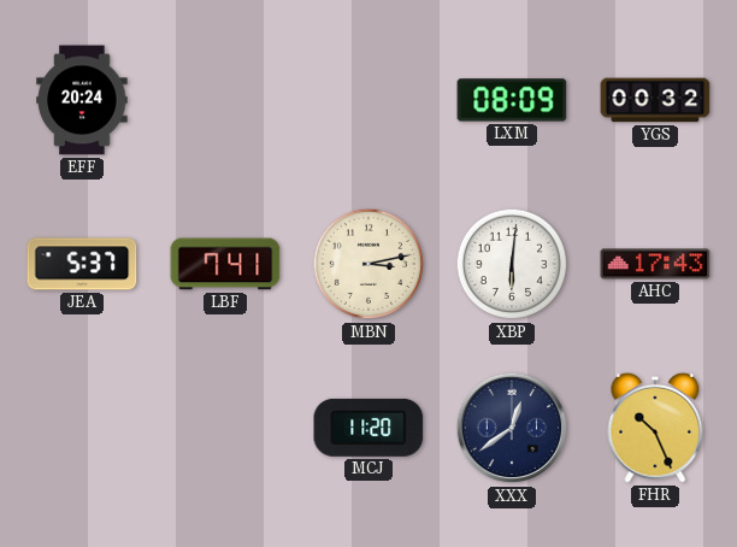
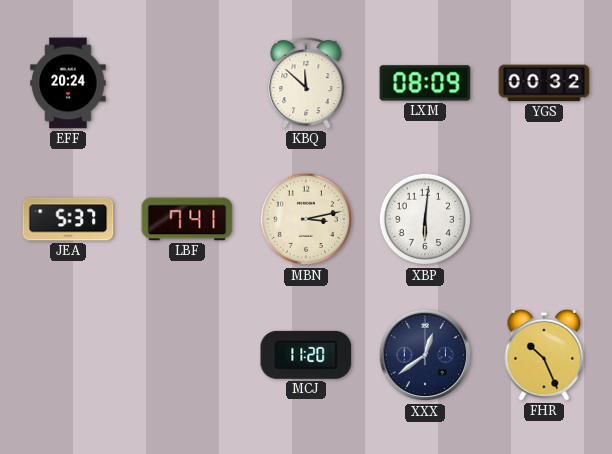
KBQ: none -> 11:52
AHC: 17:43 -> none
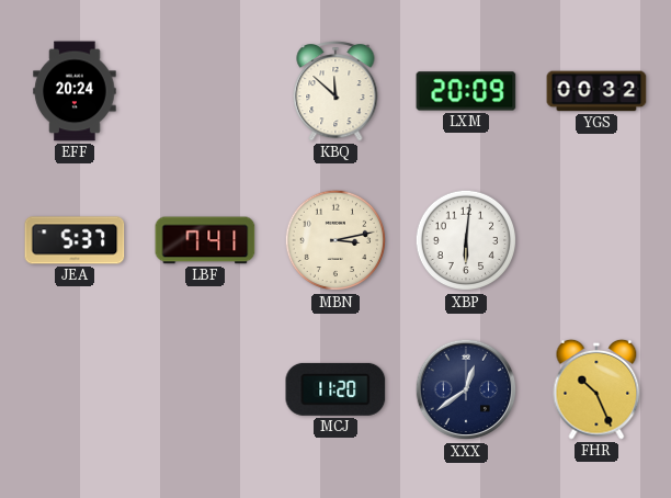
LXM: 08:09 -> 20:09
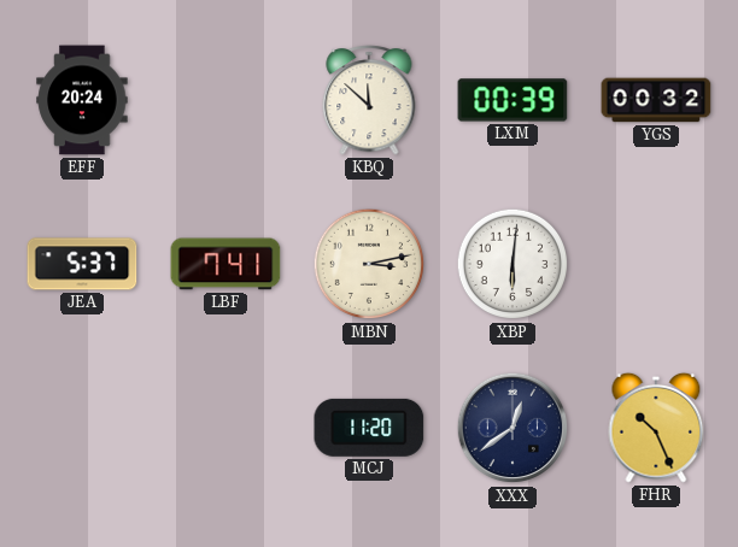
LXM: 20:09 -> 00:39
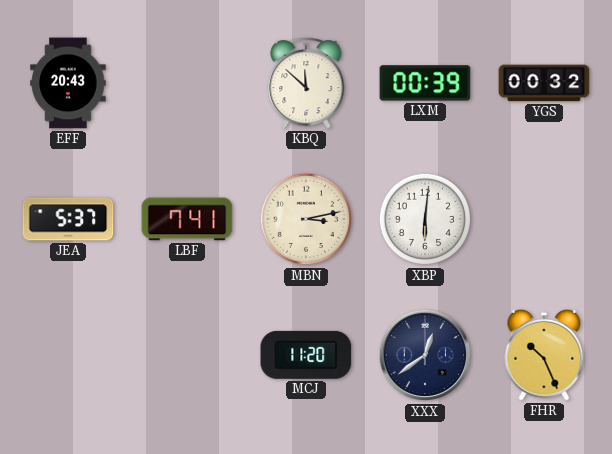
EFF: 20:24 -> 20:43
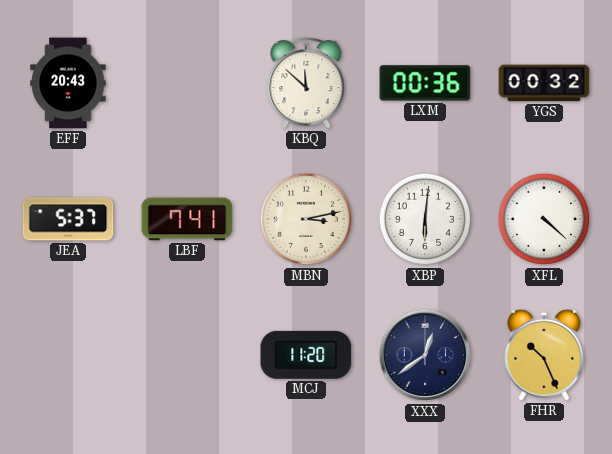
LXM: 00:39 -> 00:36
XFL: none -> 4:22
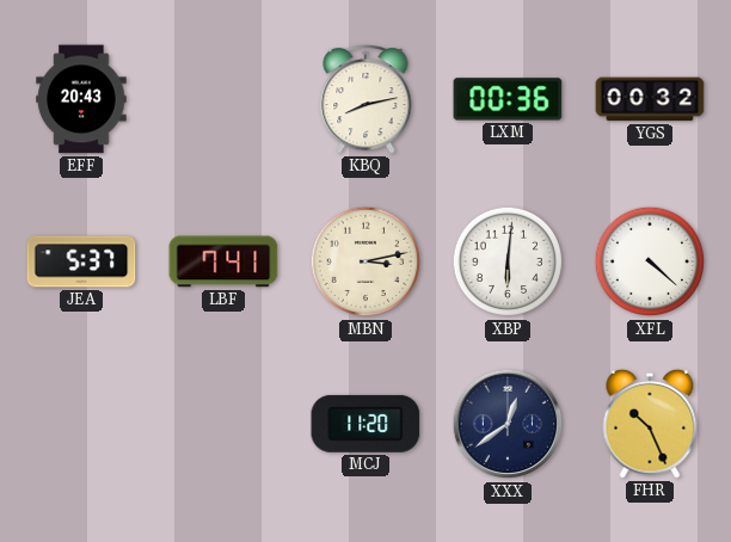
KBQ: 11:52 -> 8:13
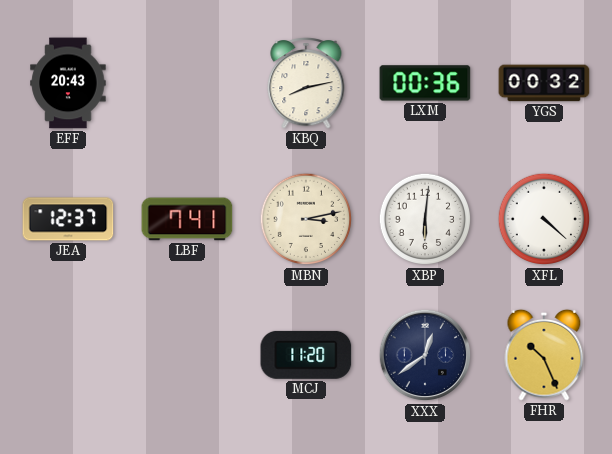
JEA: 5:37 -> 12:37
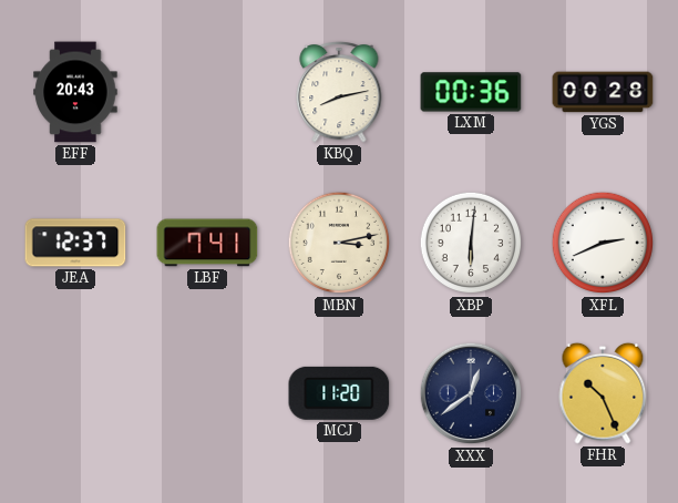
YGS: 00:32 -> 00:28
XFL: 4:22 -> 2:41
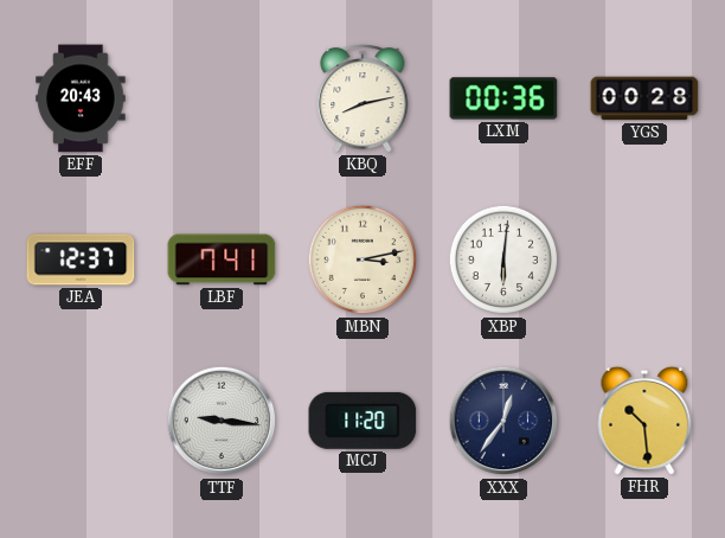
XFL: 2:41 -> none
TTF: none -> 9:16
XXX: 12:39 -> 12:36
FHR: 10:26 -> 10:29
